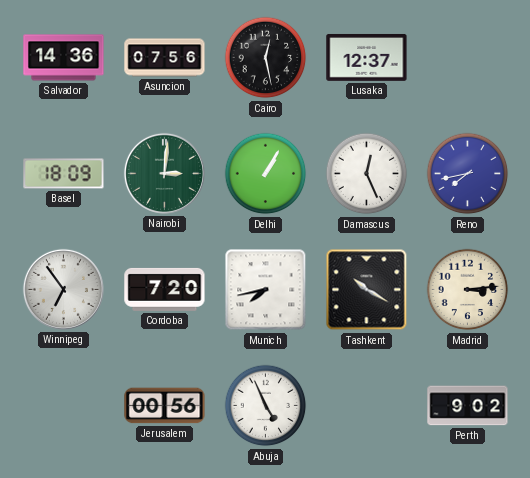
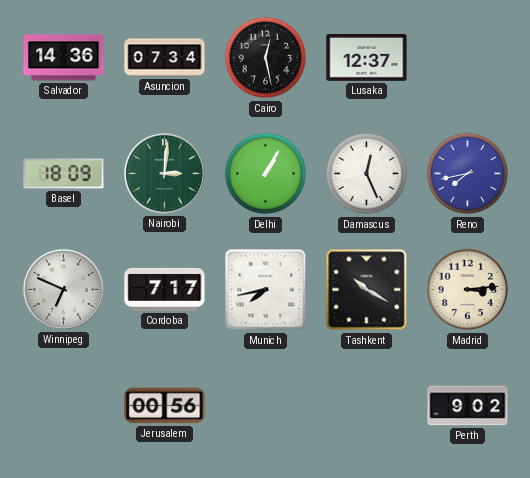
Asuncion: 07:56 -> 07:34
Winnipeg: 6:54 -> 6:49
Cordoba: 7:20 -> 7:17
Abuja: 4:56 -> none
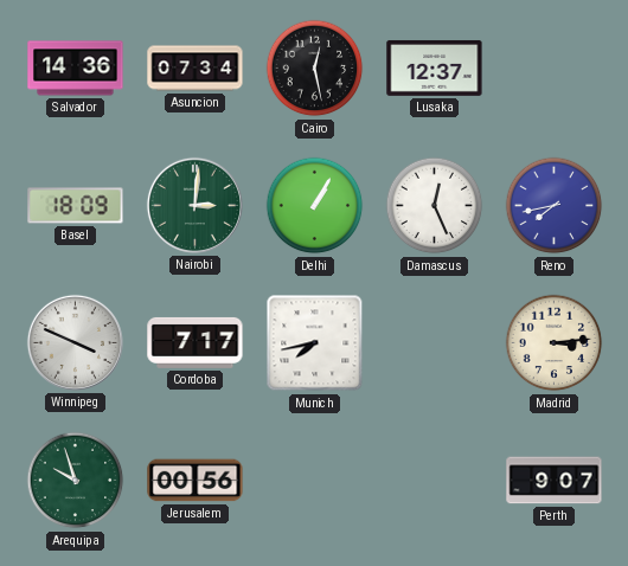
Winnipeg: 6:49 -> 3:49
Tashkent: 10:20 -> none
Arequipa: none -> 9:57
Perth: 9:02 -> 9:07
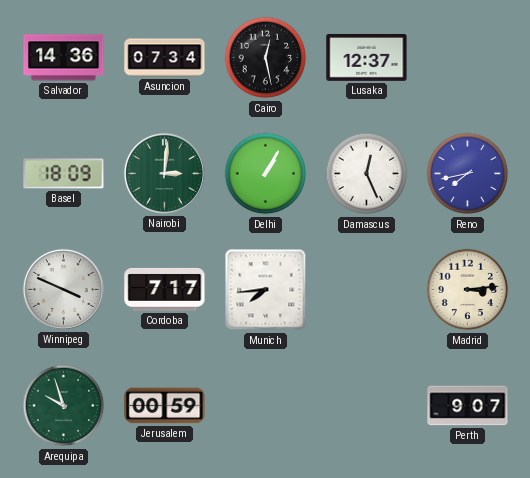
Munich: 7:43 -> 7:44
Jerusalem: 00:56 -> 00:59
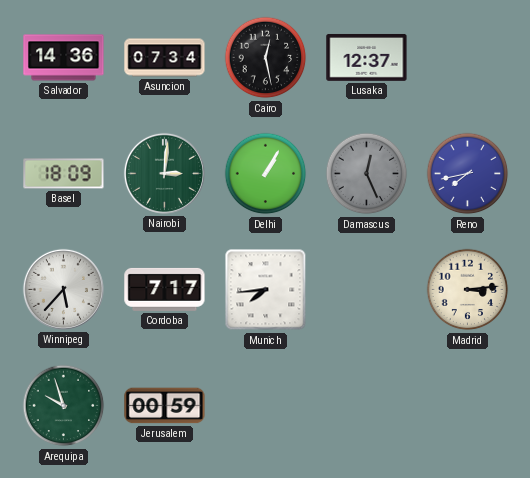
Damascus dial: white -> grey
Winnipeg: 3:49 -> 5:37
Perth: 9:07 -> none
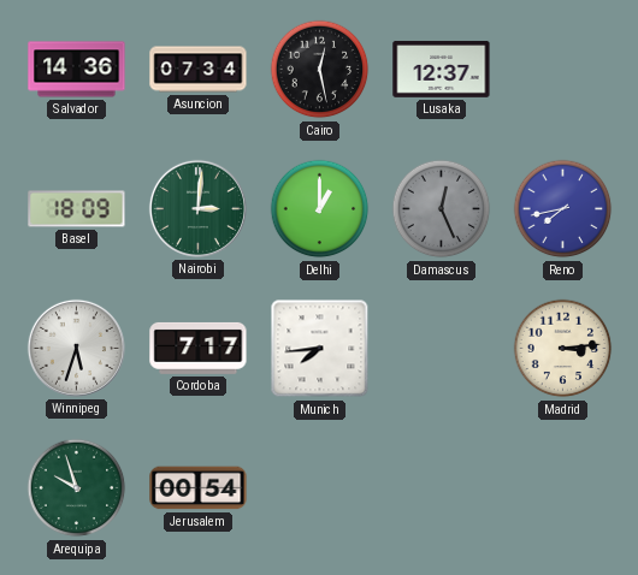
Delhi: 1:05 -> 1:00
Winnipeg: 5:37 -> 5:33
Jerusalem: 00:59 -> 00:54
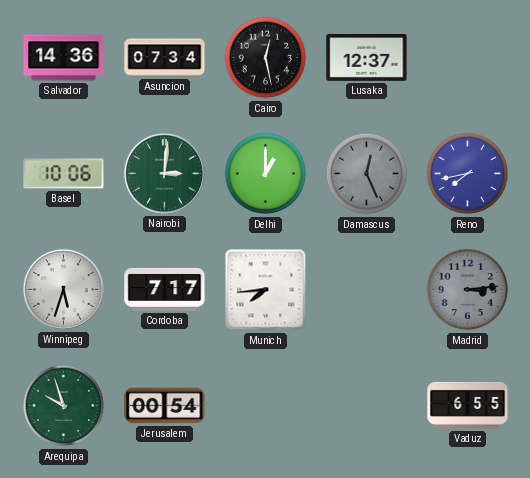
Basel: 18:09 -> 10:06
Madrid dial: cream -> grey
Vaduz: none -> 6:55
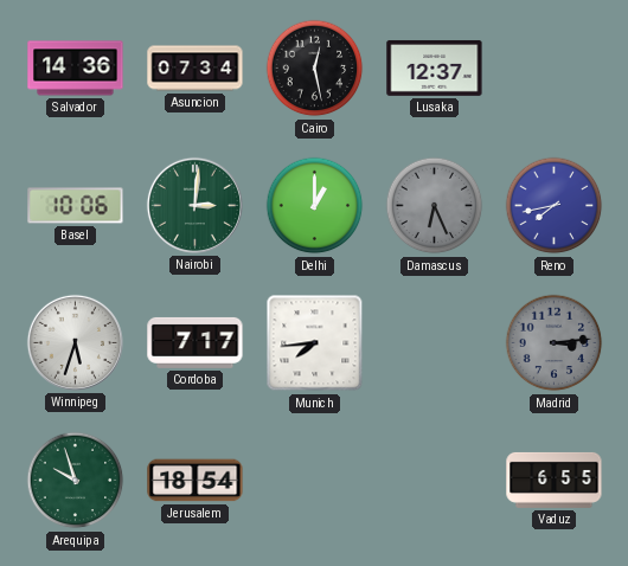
Damascus: 12:26 -> 6:26
Jerusalem: 00:54 -> 18:54
